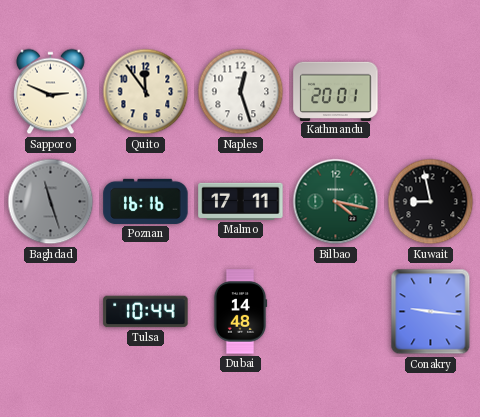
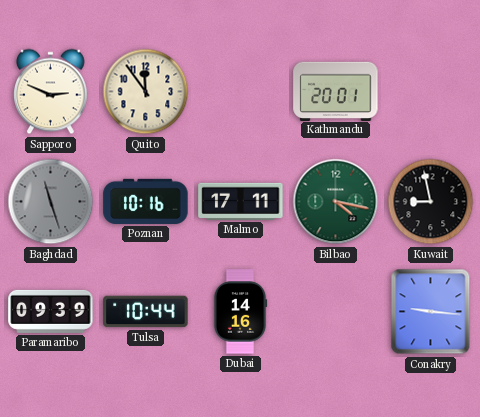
Naples: 12:27 -> none
Poznan: 16:16 -> 10:16
Paramaribo: none -> 09:39
Dubai: 14:48 -> 14:16
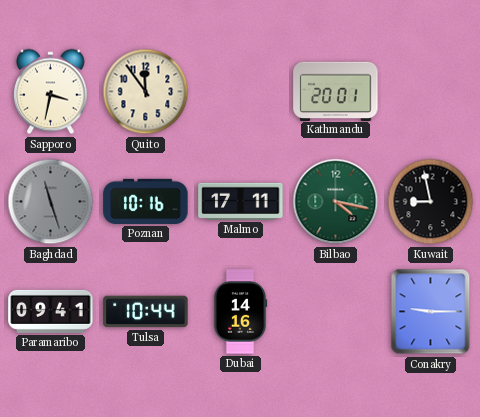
Sapporo: 2:49 -> 3:32
Paramaribo: 09:39 -> 09:41
Conakry: 9:16 -> 9:15
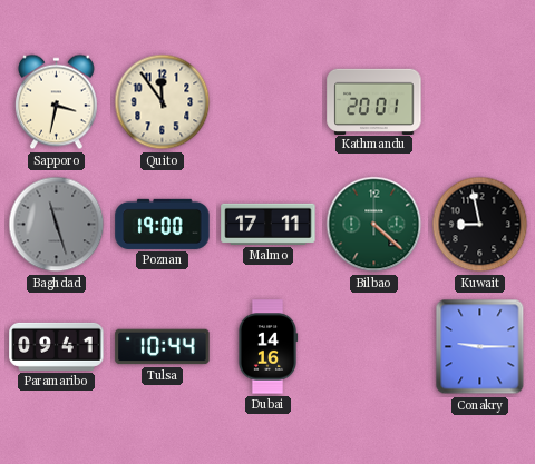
Poznan: 10:16 -> 19:00
Bilbao: 4:17 -> 4:22
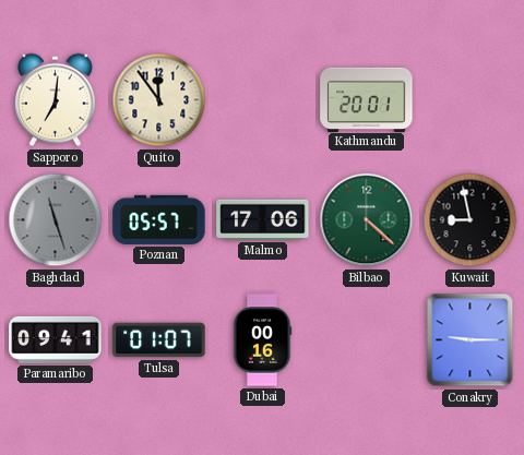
Sapporo: 3:32 -> 7:01
Poznan: 19:00 -> 05:57
Malmo: 17:11 -> 17:06
Tulsa: 10:44 -> 01:07
Dubai: 14:16 -> 00:16
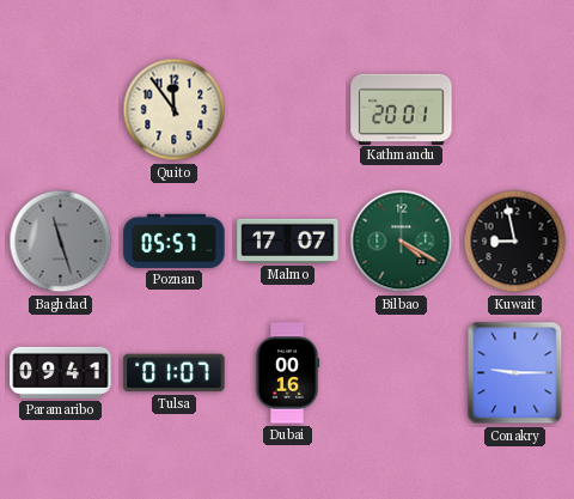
Sapporo: 7:01 -> none
Malmo: 17:06 -> 17:07
Bilbao: 4:22 -> 4:20
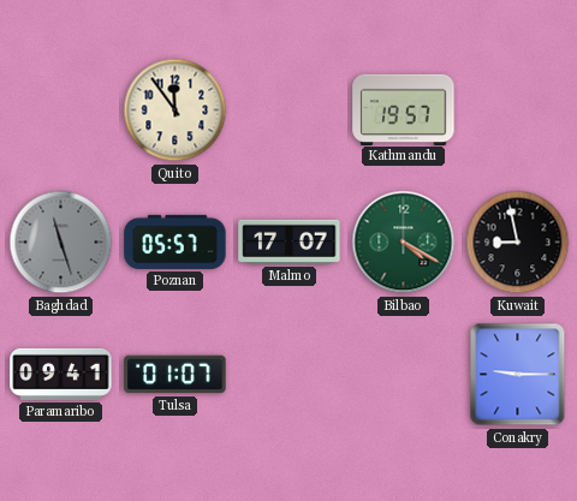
Kathmandu: 20:01 -> 19:57
Dubai: 00:16 -> none
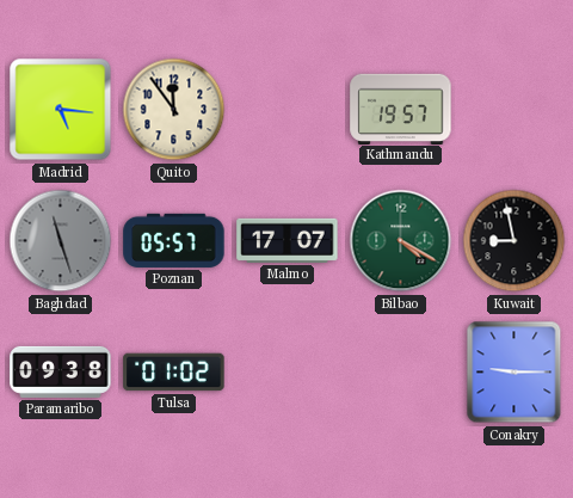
Madrid: none -> 5:16
Paramaribo: 09:41 -> 09:38
Tulsa: 01:07 -> 01:02
